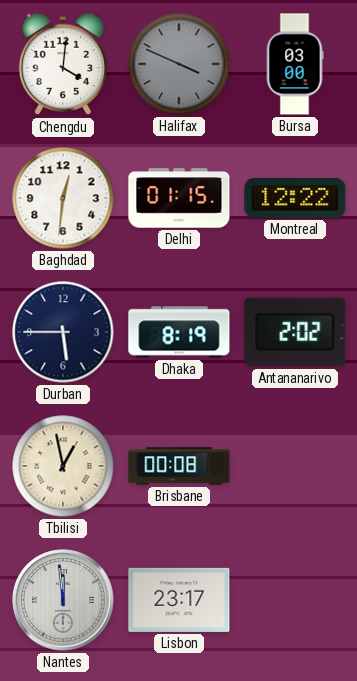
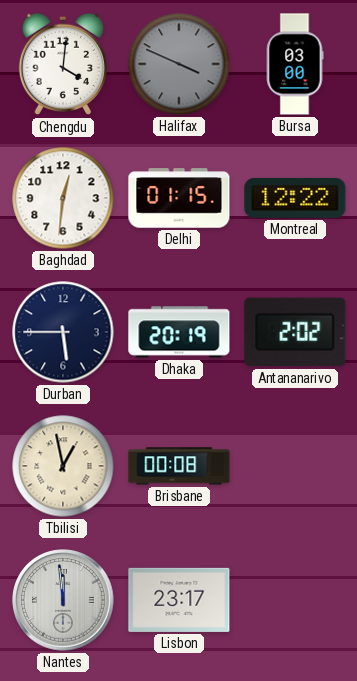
Dhaka: 8:19 -> 20:19
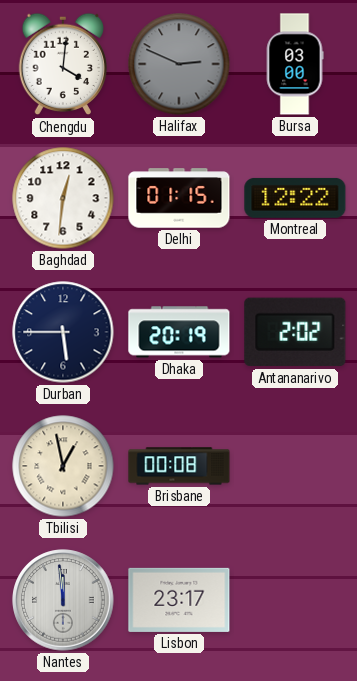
Halifax: 3:49 -> 2:49
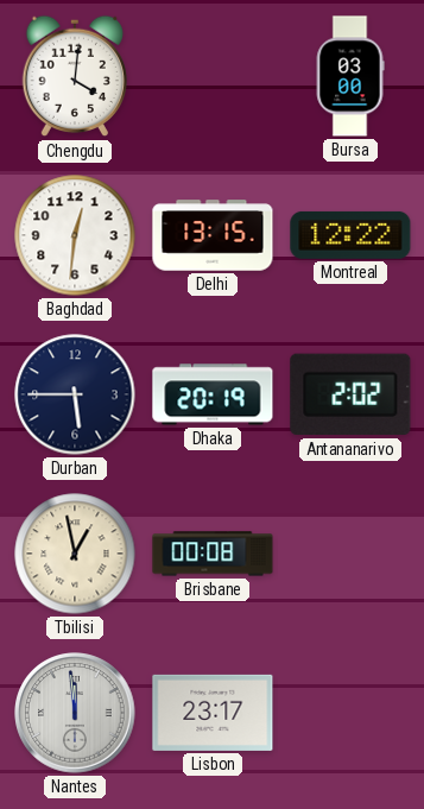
Halifax: 2:49 -> none
Delhi: 01:15 -> 13:15
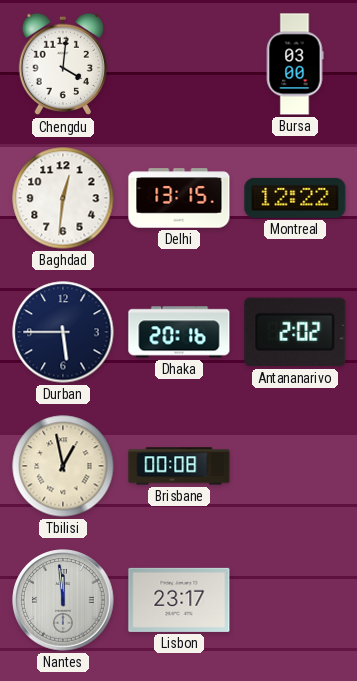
Dhaka: 20:19 -> 20:16
